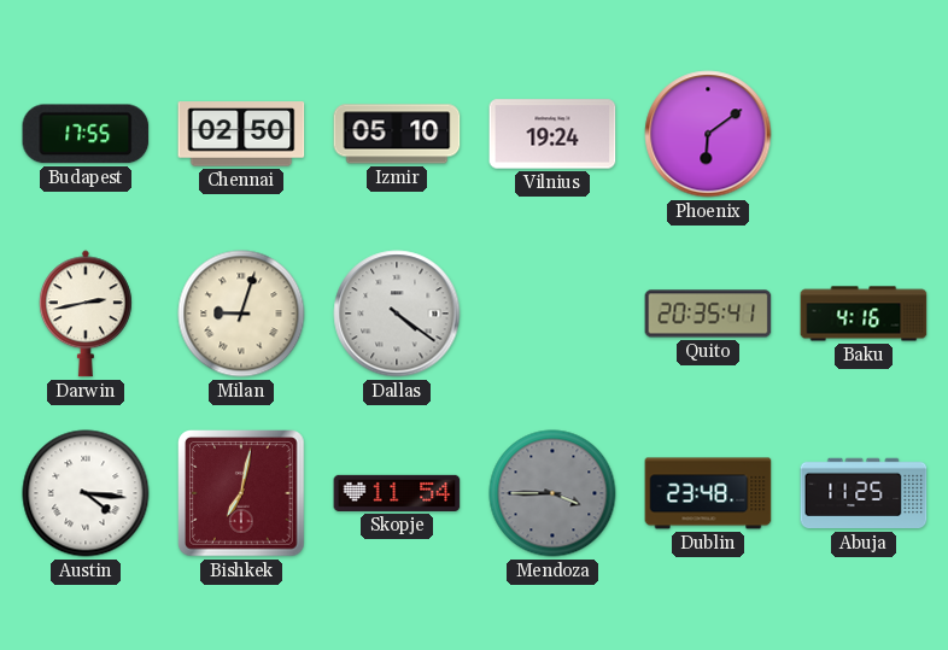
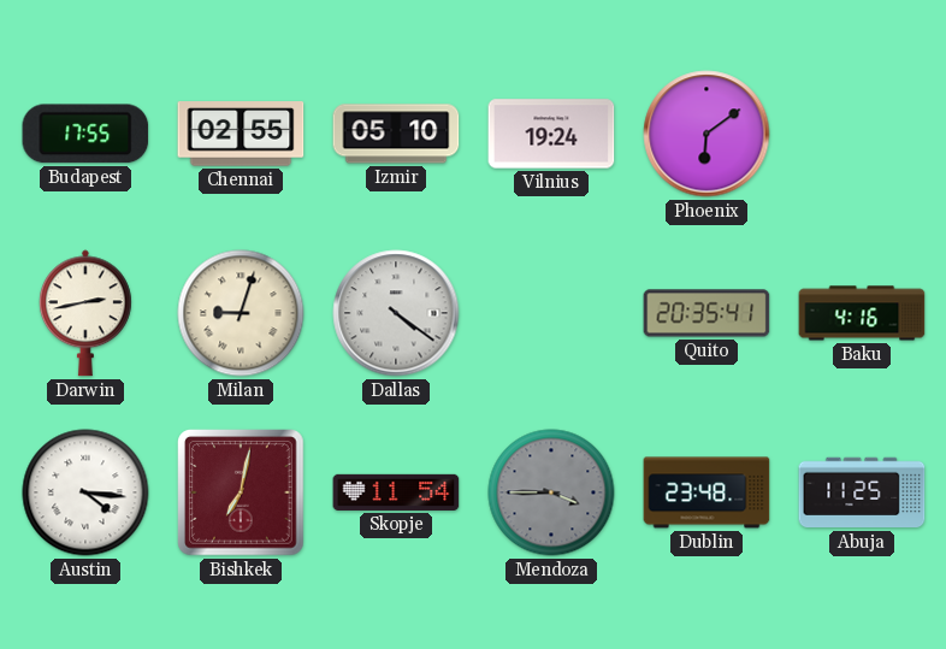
Chennai: 02:50 -> 02:55
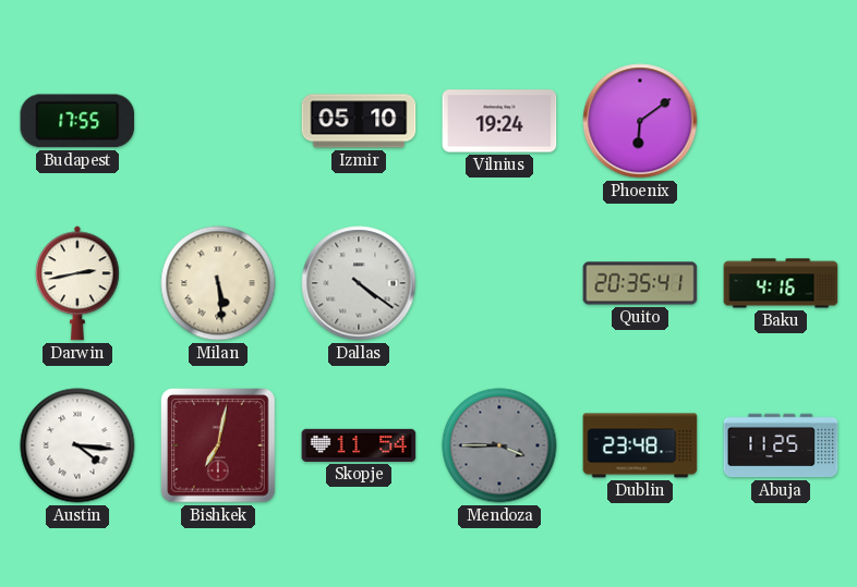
Chennai: 02:55 -> none
Milan: 9:03 -> 5:29
